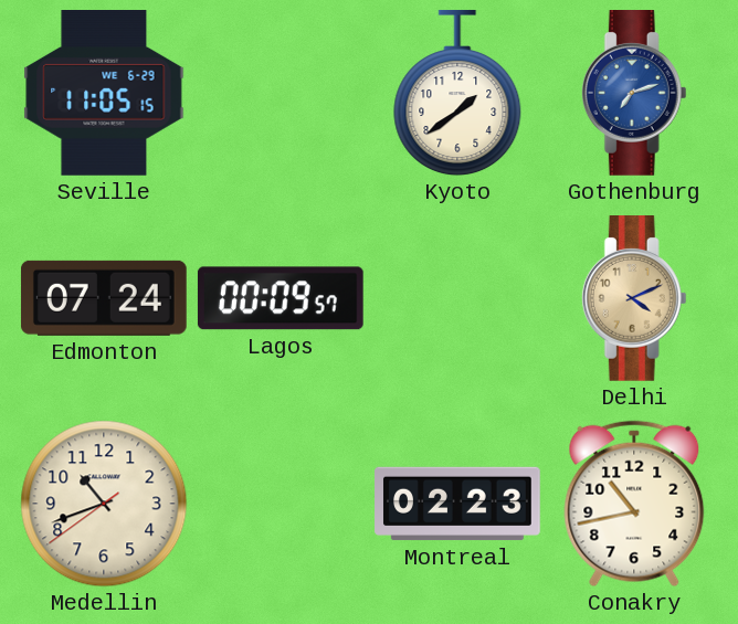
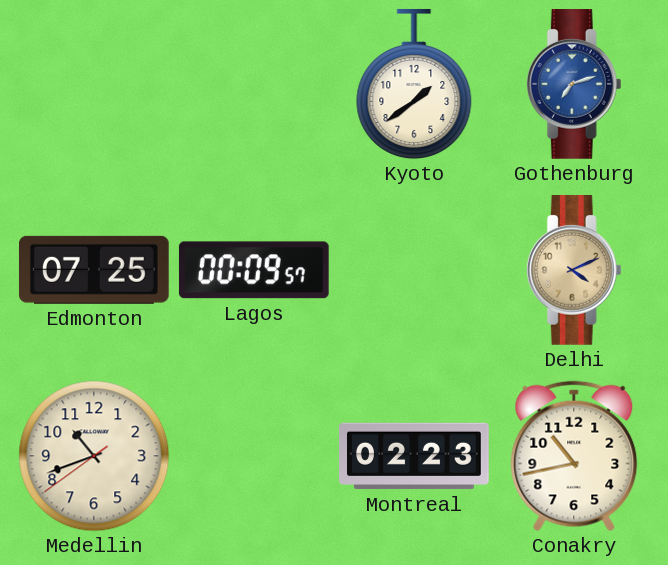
Seville: 11:05 -> none
Edmonton: 07:24 -> 07:25
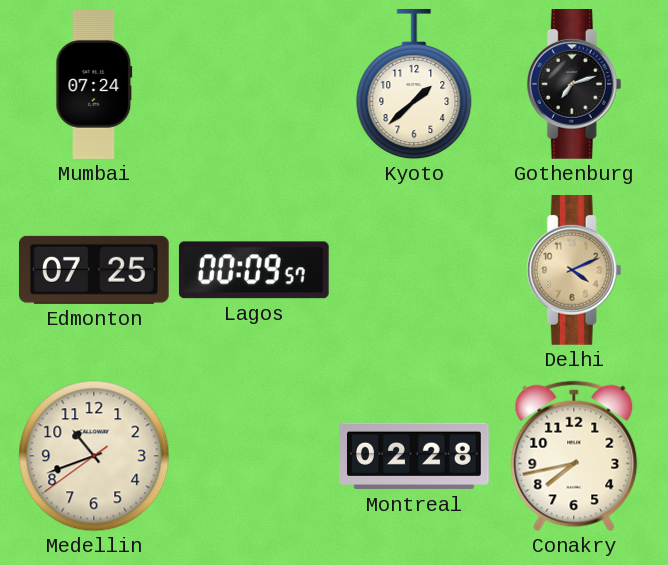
Mumbai: none -> 07:24
Kyoto: 1:39 -> 1:38
Gothenburg dial: blue -> black
Montreal: 02:23 -> 02:28
Conakry: 10:43 -> 7:43
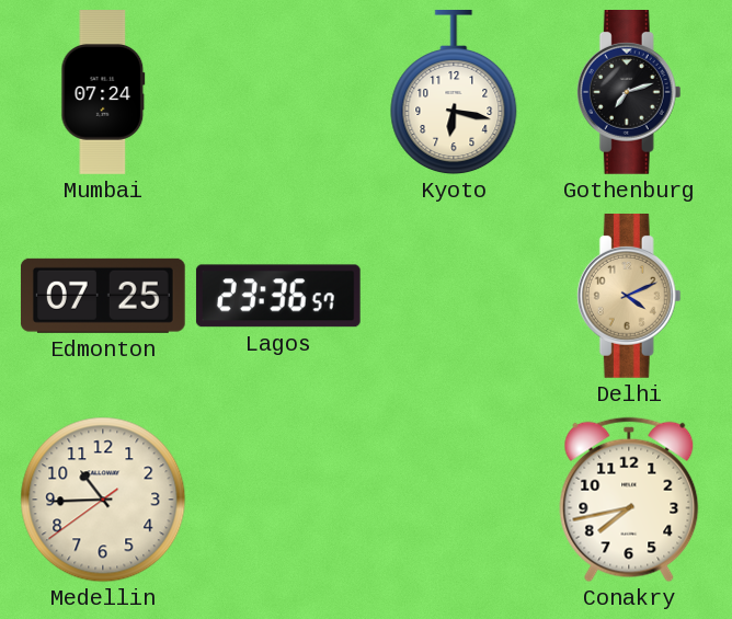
Kyoto: 1:38 -> 6:17
Lagos: 00:09 -> 23:36
Medellin: 10:41 -> 10:44
Montreal: 02:28 -> none
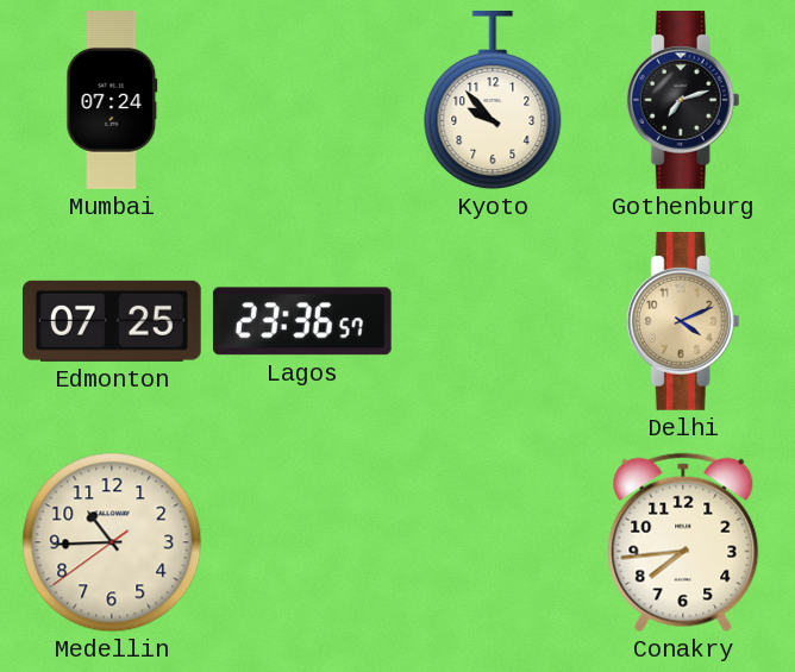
Kyoto: 6:17 -> 9:53
Conakry: 7:43 -> 7:44
